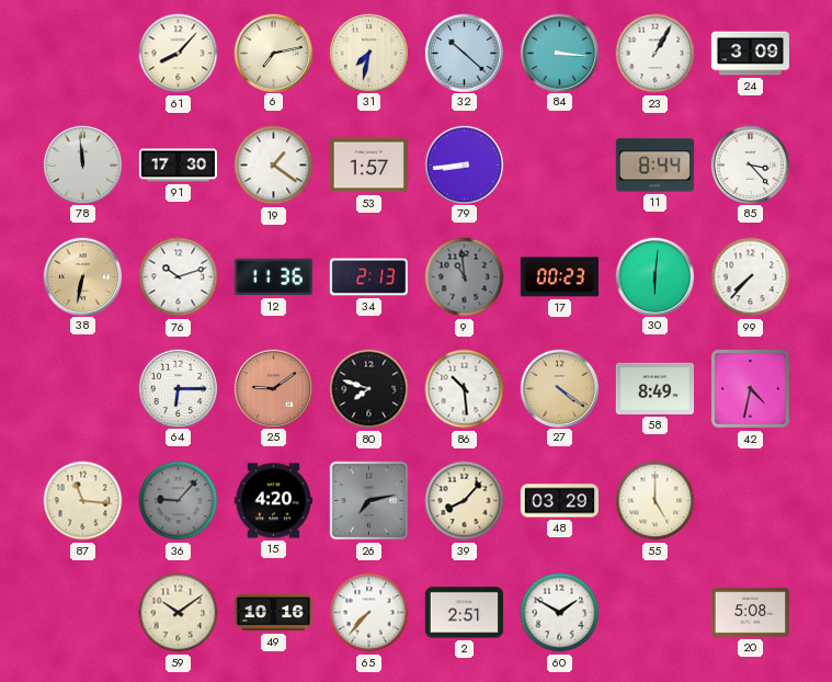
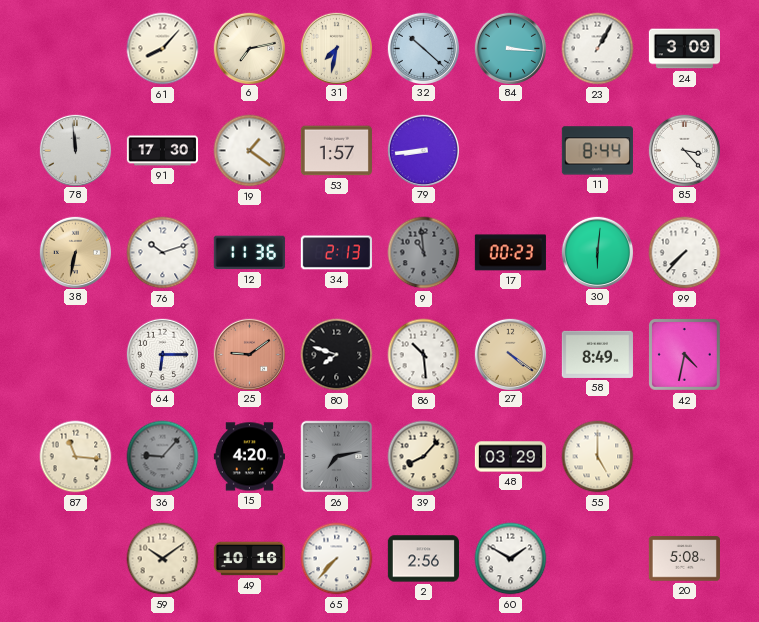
2: 2:51 -> 2:56
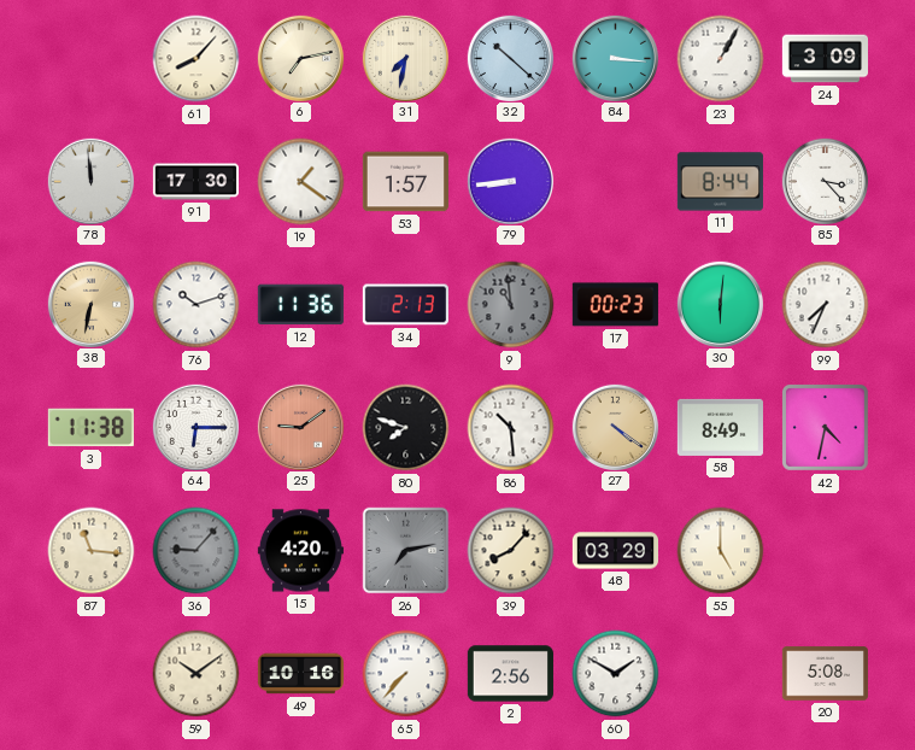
99: 7:37 -> 7:34
3: none -> 11:38
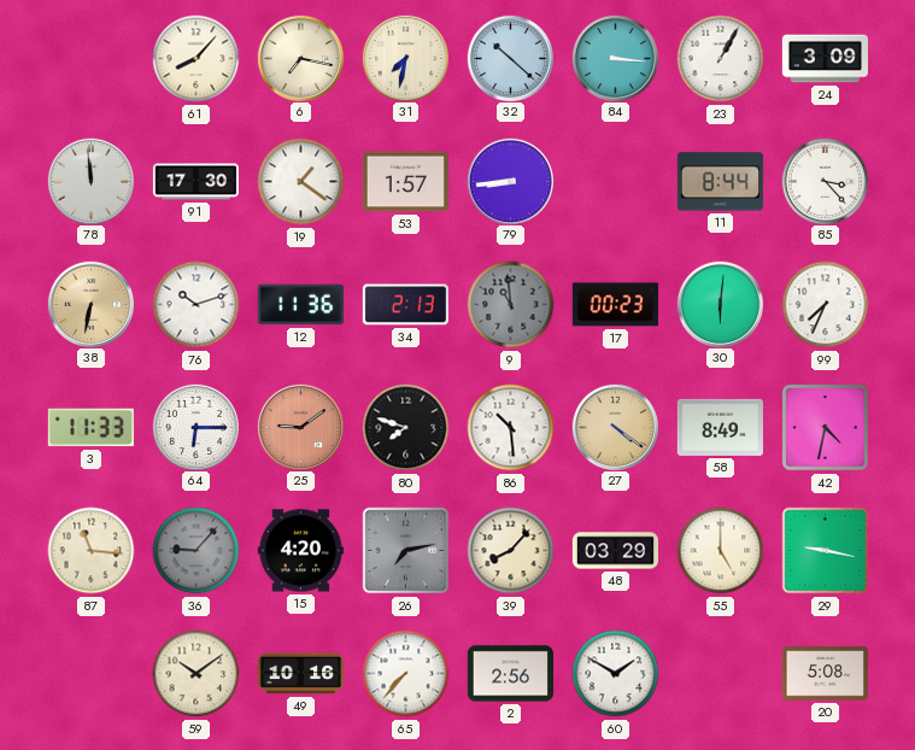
6: 7:13 -> 7:17
3: 11:38 -> 11:33
29: none -> 9:17
